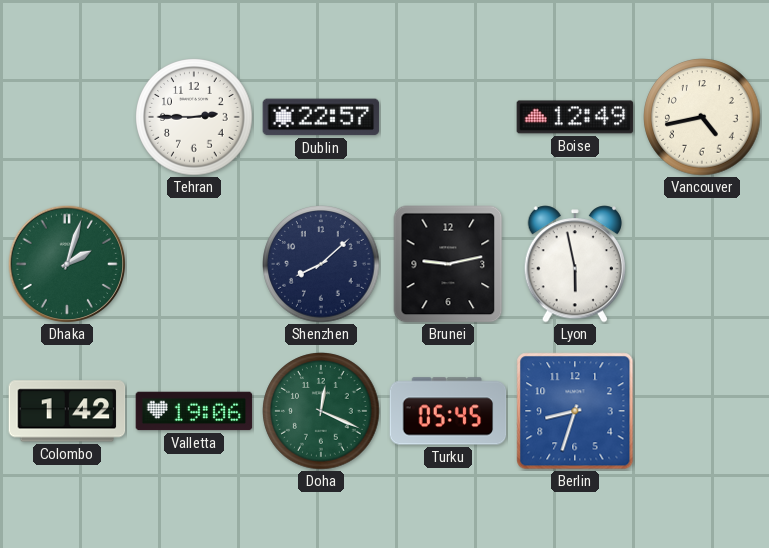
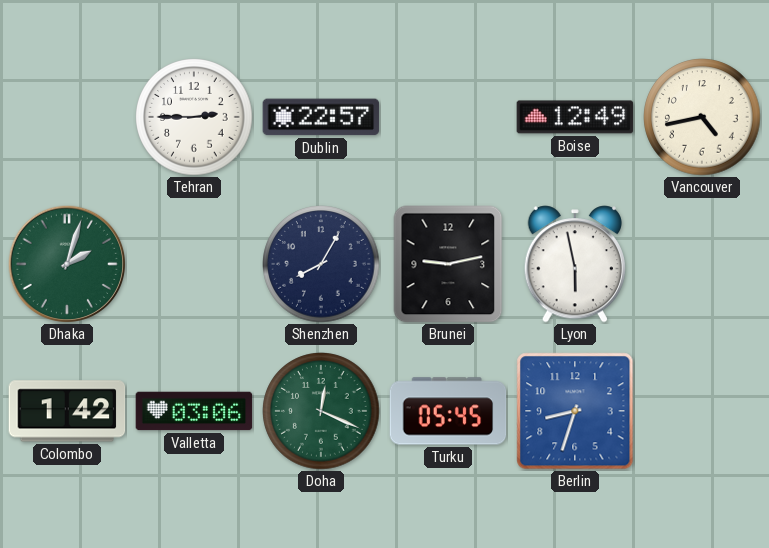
Shenzhen: 8:08 -> 8:05
Valletta: 19:06 -> 03:06
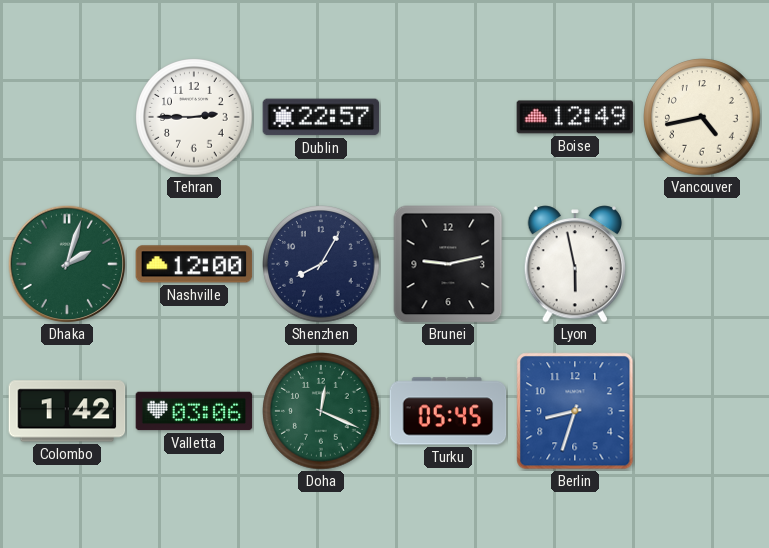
Nashville: none -> 12:00
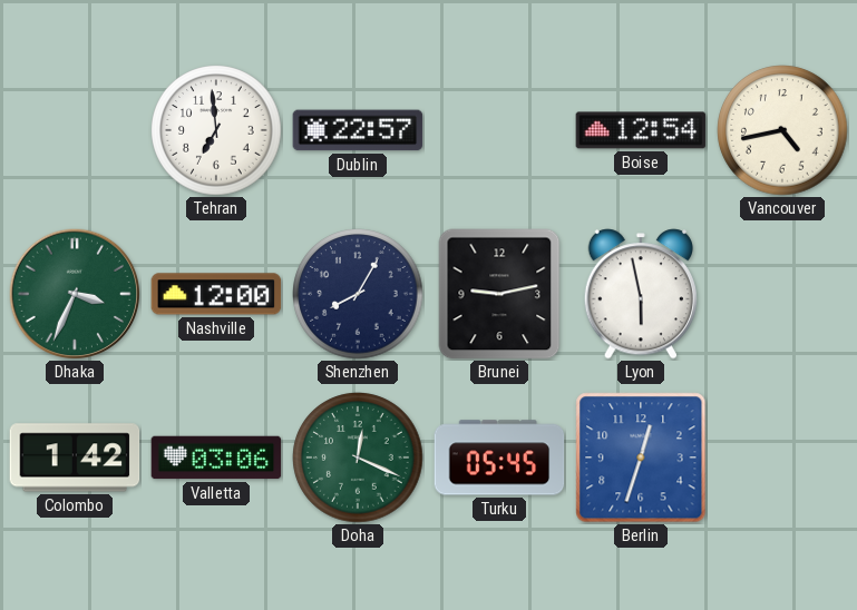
Tehran: 2:45 -> 6:59
Boise: 12:49 -> 12:54
Dhaka: 2:03 -> 3:34
Berlin: 8:33 -> 12:33
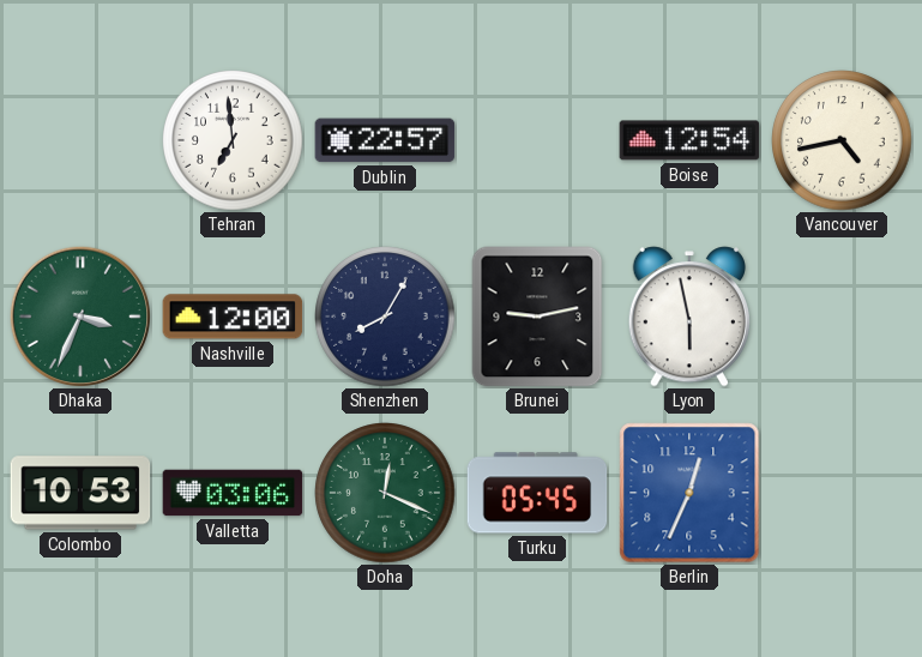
Colombo: 1:42 -> 10:53
Berlin: 12:33 -> 12:34
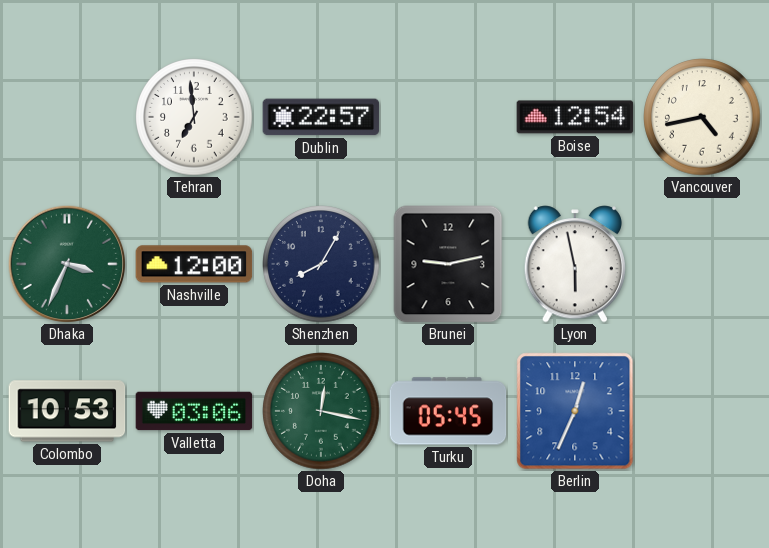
Doha: 12:19 -> 12:17
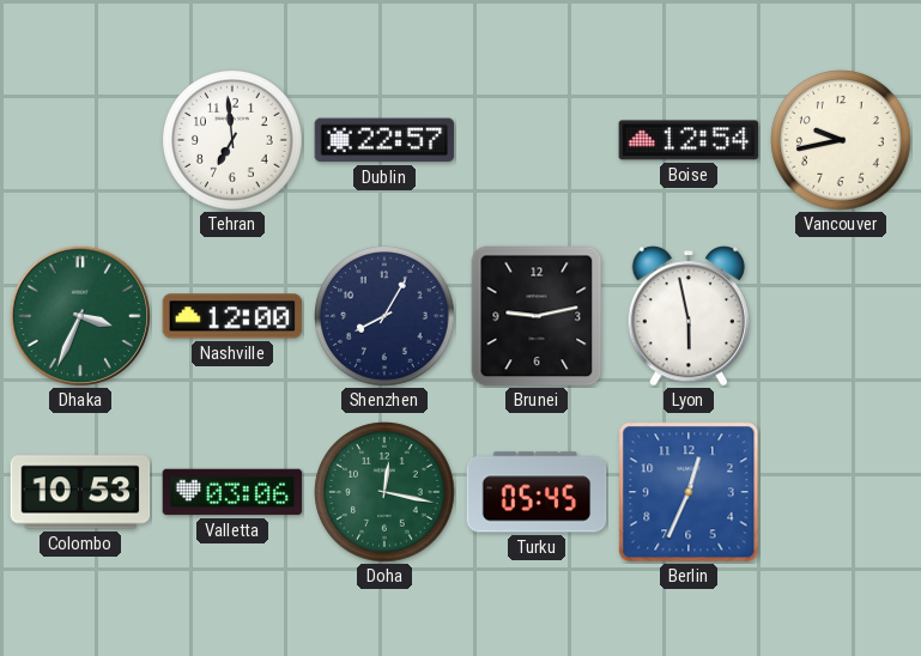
Vancouver: 4:43 -> 9:43
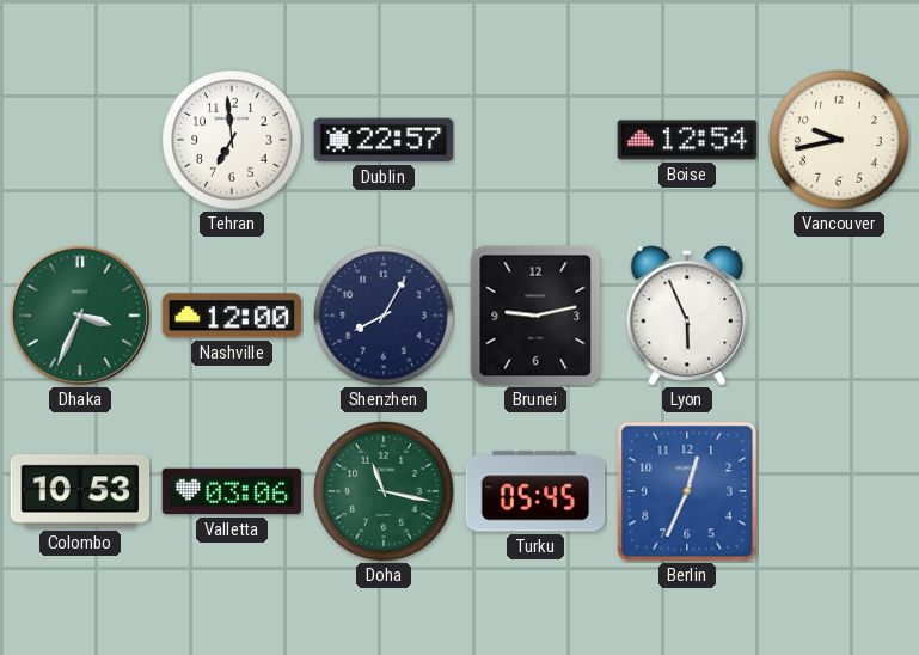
Lyon: 5:58 -> 5:56
Doha: 12:17 -> 11:17
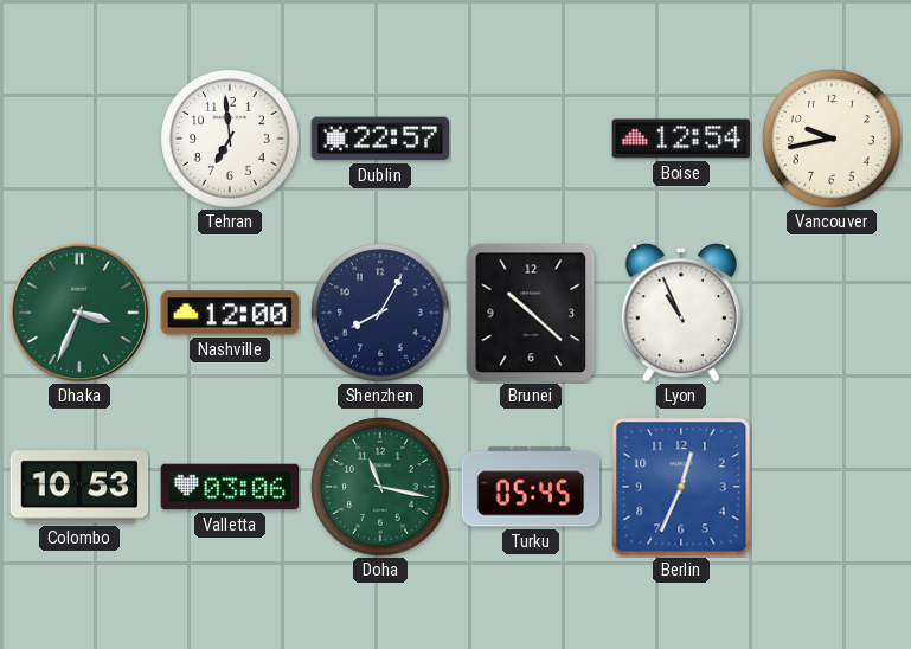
Brunei: 9:13 -> 10:22
Lyon: 5:56 -> 10:56
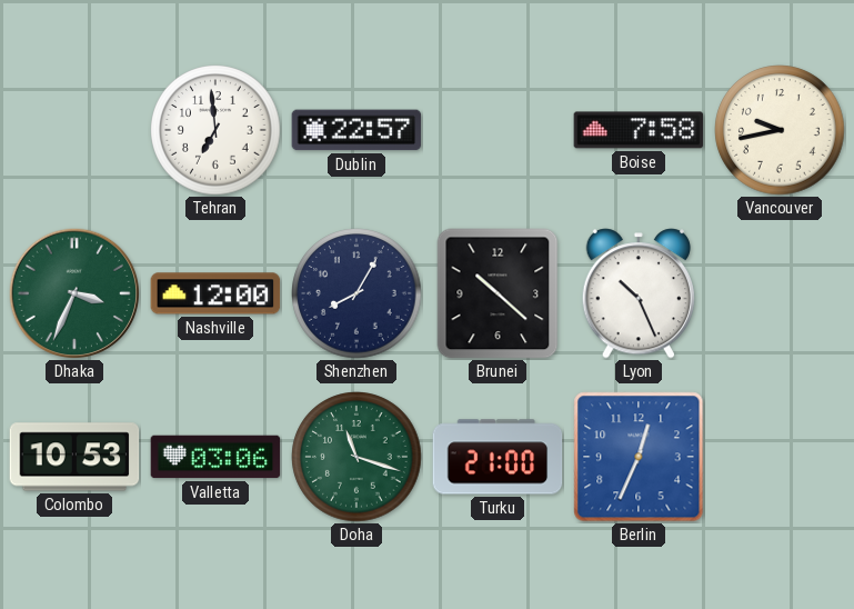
Boise: 12:54 -> 7:58
Lyon: 10:56 -> 10:26
Doha: 11:17 -> 11:18
Turku: 05:45 -> 21:00
